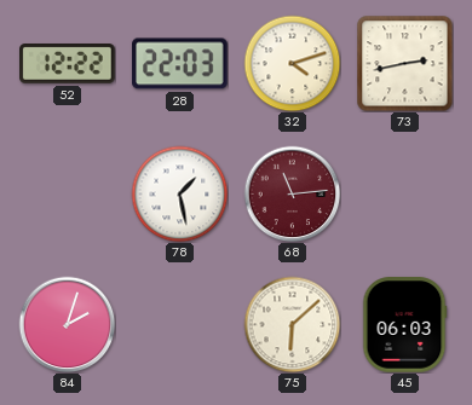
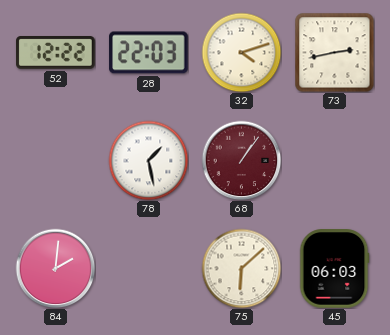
68: 11:14 -> 1:06
84: 2:03 -> 2:01
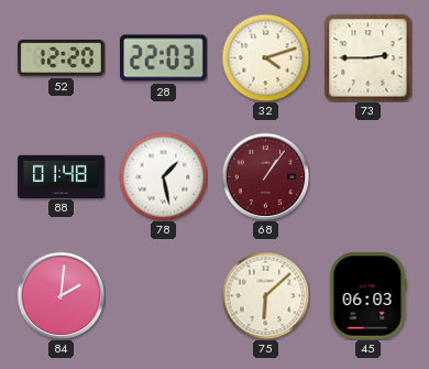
52: 12:22 -> 12:20
73: 2:43 -> 2:45
88: none -> 01:48
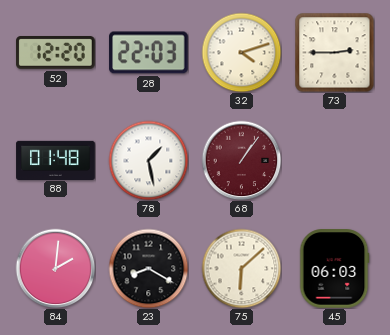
23: none -> 8:20
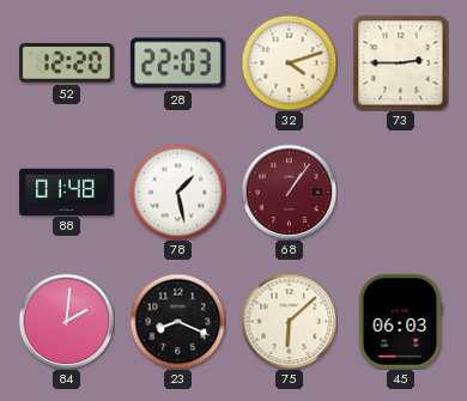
23: 8:20 -> 8:19
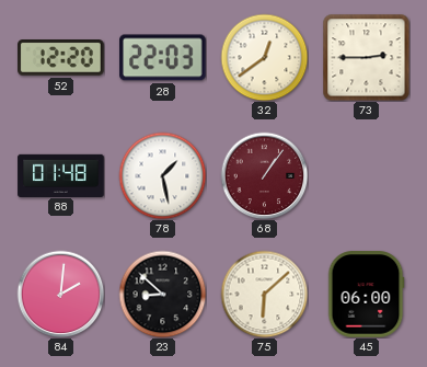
32: 4:12 -> 12:39
23: 8:19 -> 8:52
45: 06:03 -> 06:00
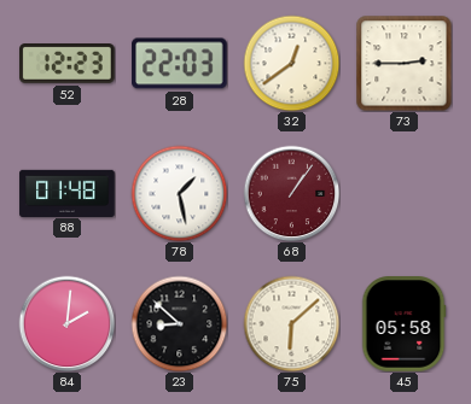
52: 12:20 -> 12:23
45: 06:00 -> 05:58
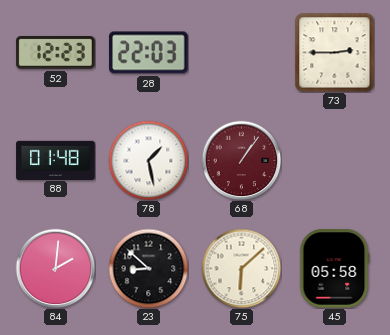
32: 12:39 -> none
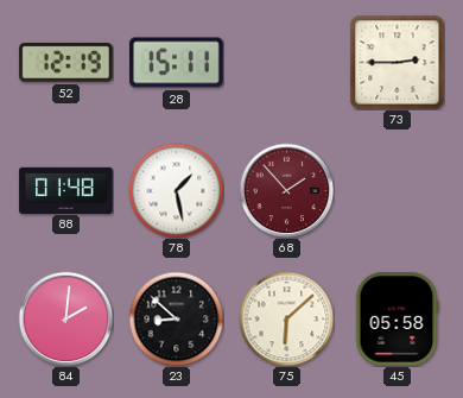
52: 12:23 -> 12:19
28: 22:03 -> 15:11
68: 1:06 -> 1:53
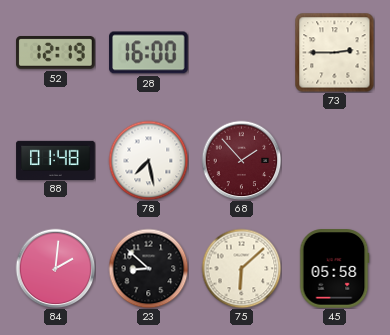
28: 15:11 -> 16:00
78: 1:28 -> 7:28
